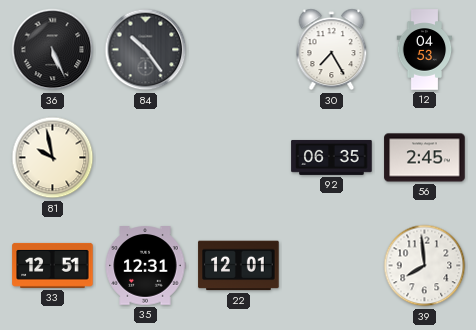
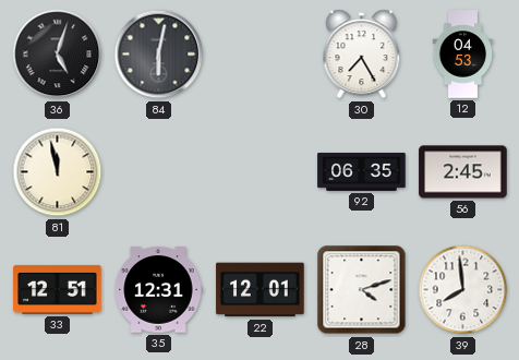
36: 5:26 -> 5:03
84: 10:24 -> 6:02
81: 9:58 -> 11:58
28: none -> 4:12
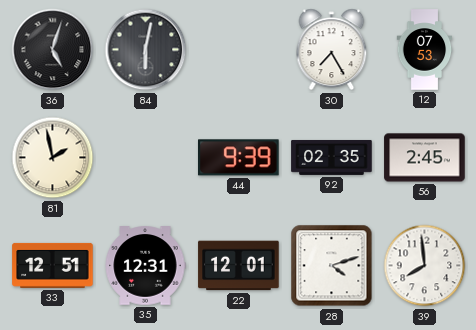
12: 04:53 -> 07:53
81: 11:58 -> 1:58
44: none -> 9:39
92: 06:35 -> 02:35
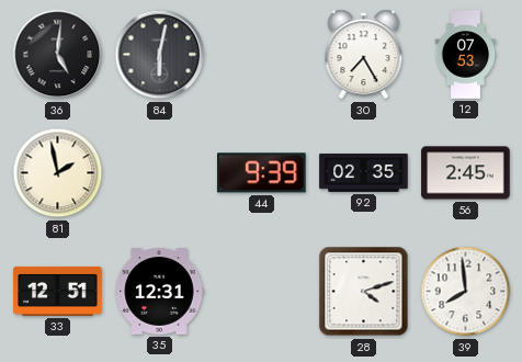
36: 5:03 -> 5:01
22: 12:01 -> none
